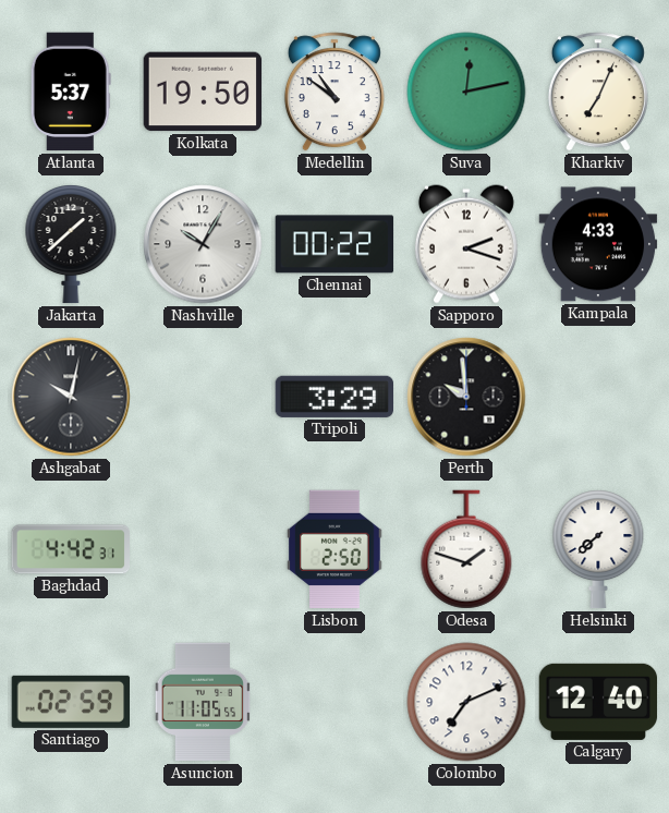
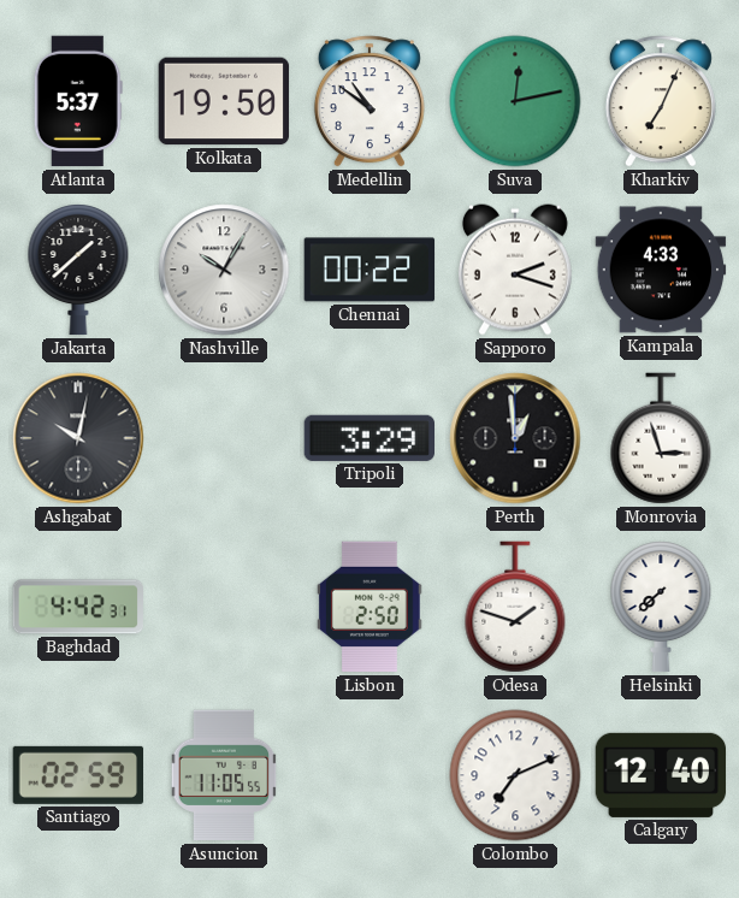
Perth: 9:59 -> 12:59
Monrovia: none -> 2:57
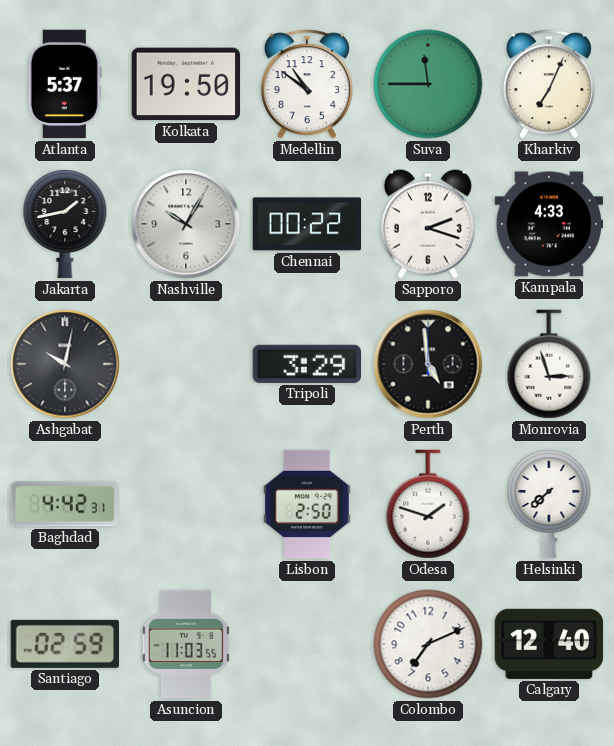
Suva: 12:13 -> 11:45
Jakarta: 1:38 -> 1:43
Perth: 12:59 -> 4:59
Asuncion: 11:05 -> 11:03
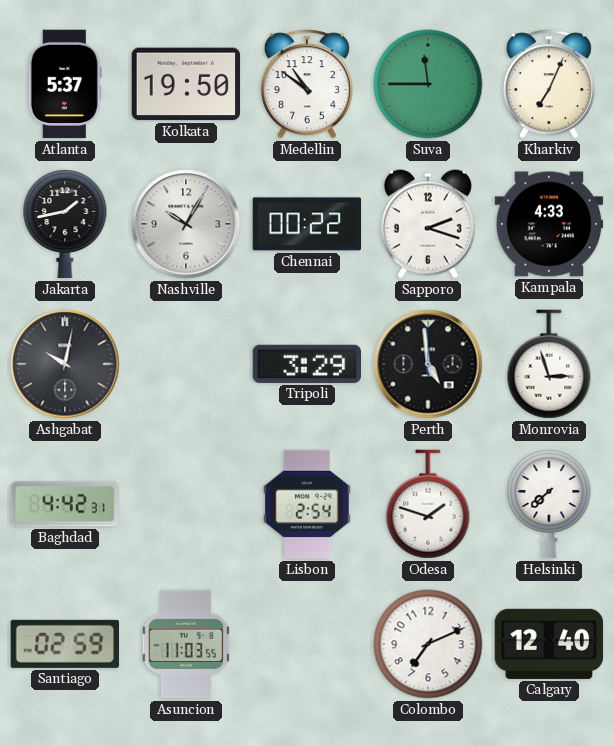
Lisbon: 2:50 -> 2:54
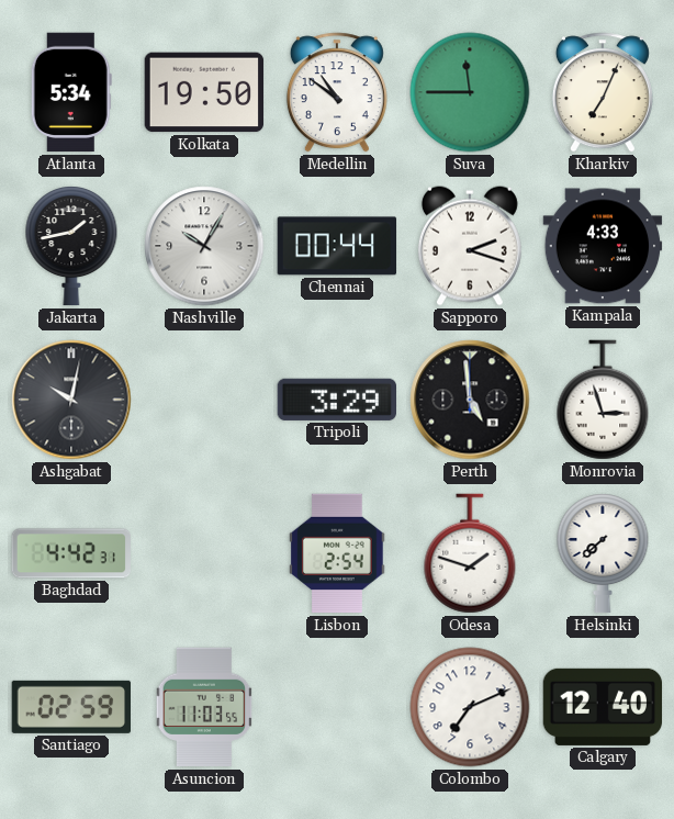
Atlanta: 5:37 -> 5:34
Chennai: 00:22 -> 00:44
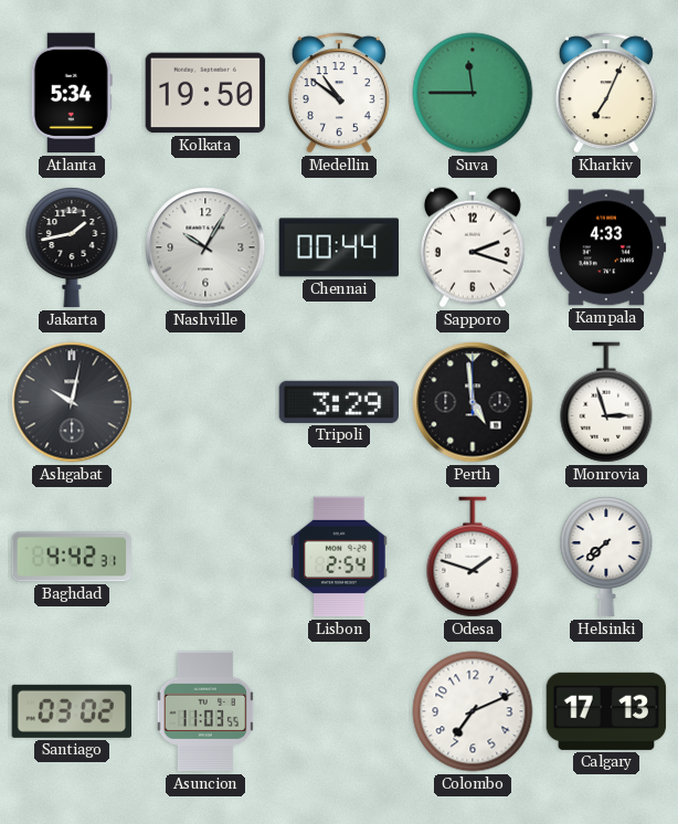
Santiago: 02:59 -> 03:02
Calgary: 12:40 -> 17:13
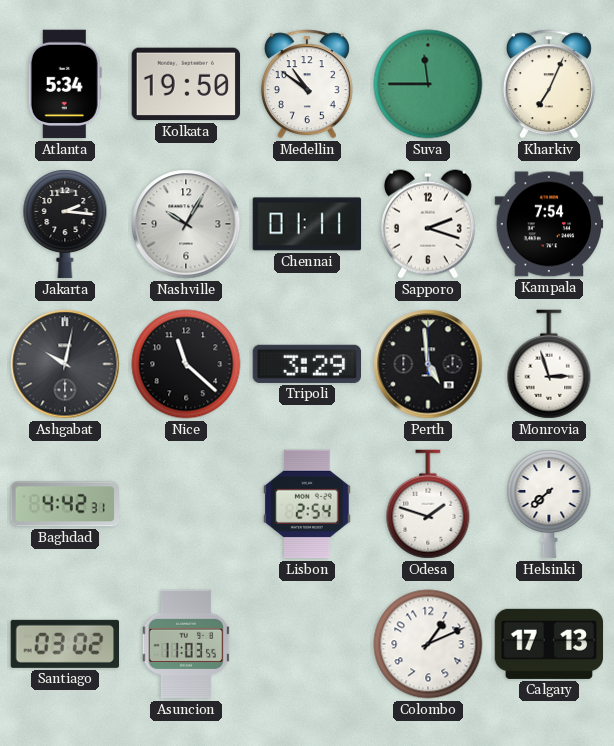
Jakarta: 1:43 -> 2:16
Chennai: 00:44 -> 01:11
Kampala: 4:33 -> 7:54
Nice: none -> 11:22
Colombo: 7:11 -> 1:11
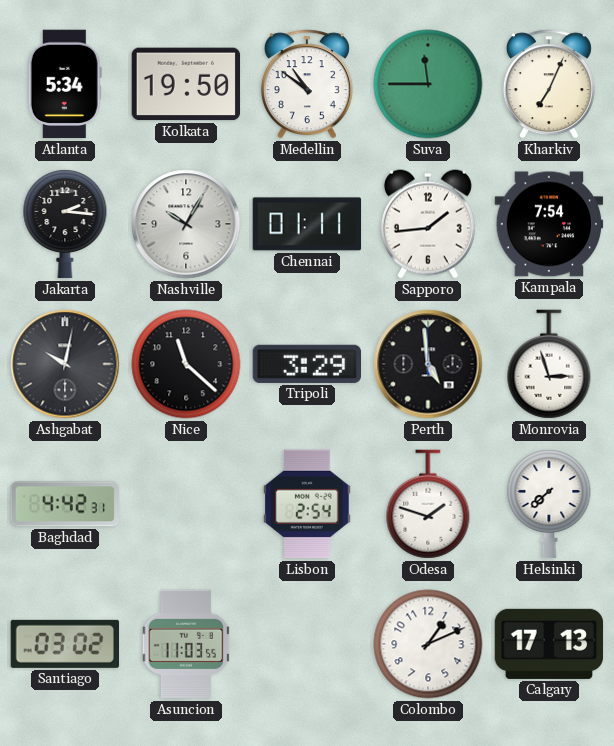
Sapporo: 2:18 -> 1:44
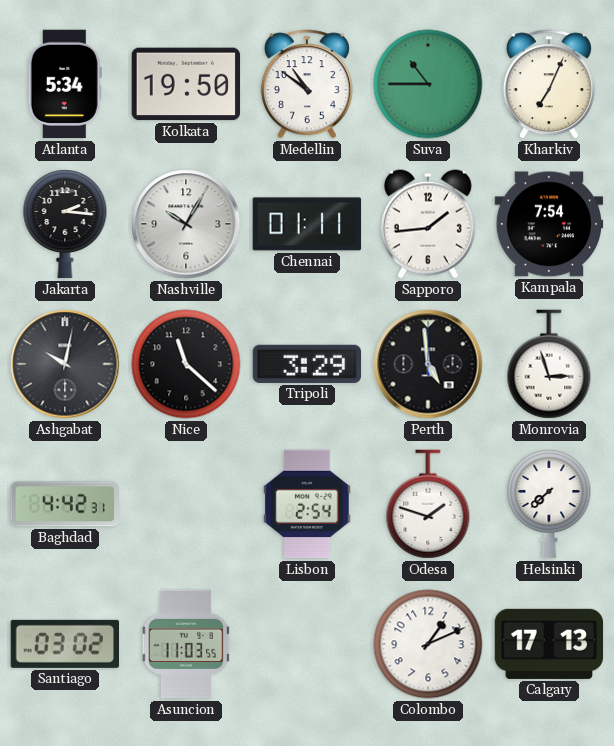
Suva: 11:45 -> 10:45
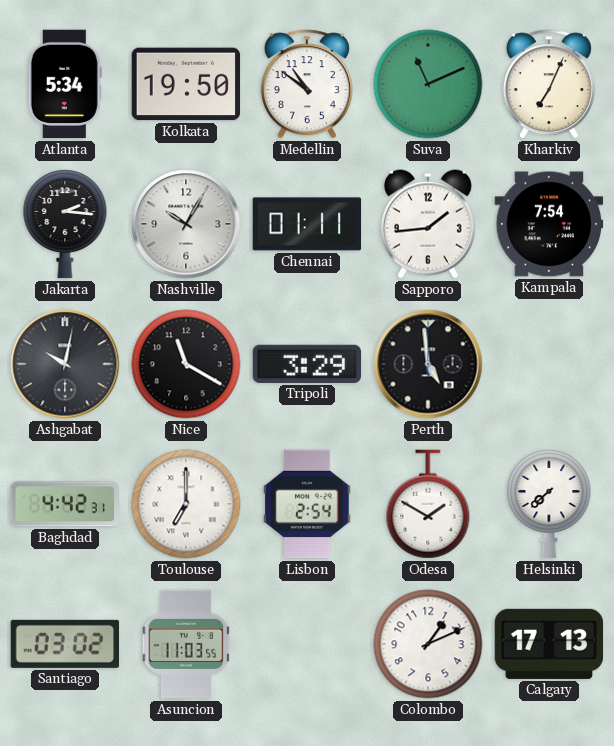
Suva: 10:45 -> 11:11
Nice: 11:22 -> 11:20
Monrovia: 2:57 -> none
Toulouse: none -> 7:00
Odesa: 1:48 -> 1:50
